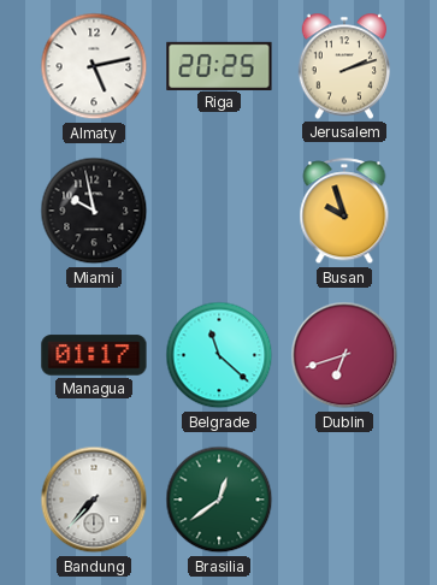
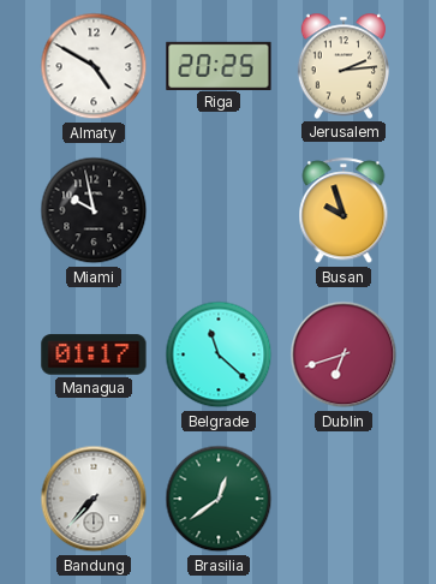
Almaty: 5:13 -> 4:50
Jerusalem: 2:12 -> 2:14
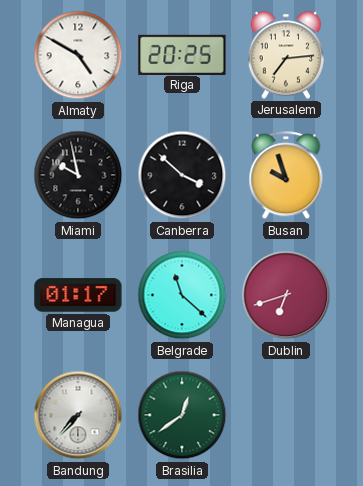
Jerusalem: 2:14 -> 7:14
Canberra: none -> 3:52
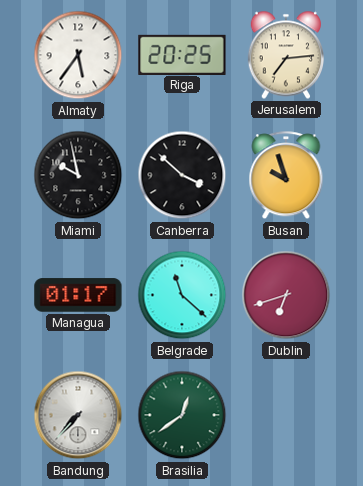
Almaty: 4:50 -> 5:36
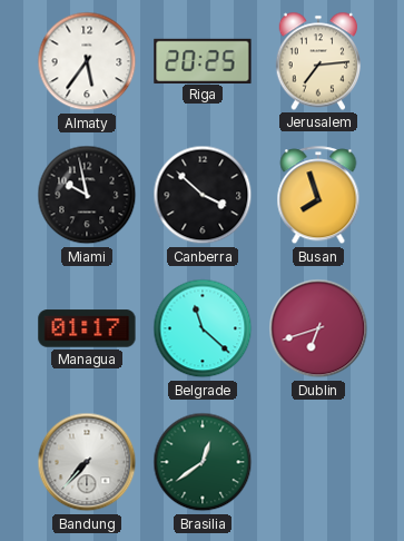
Busan: 9:57 -> 7:57
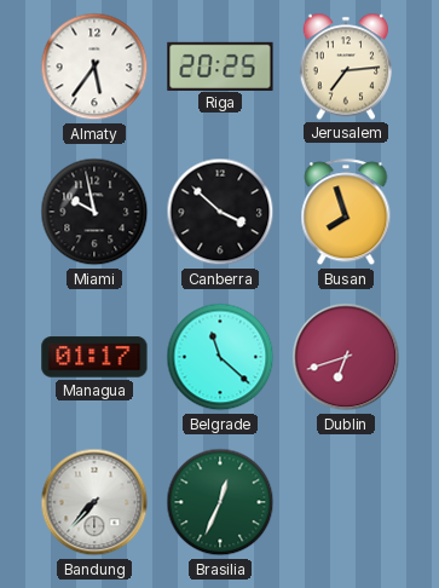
Brasilia: 12:39 -> 12:34
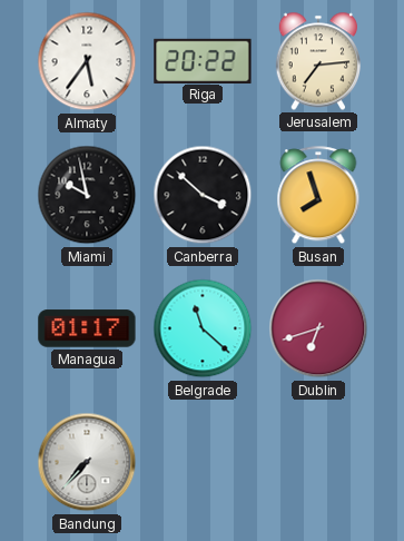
Riga: 20:25 -> 20:22
Brasilia: 12:34 -> none
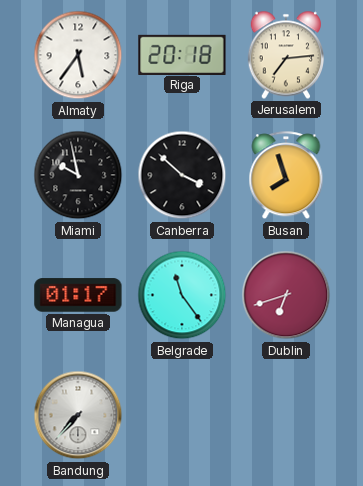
Riga: 20:22 -> 20:18
Belgrade: 11:22 -> 11:24
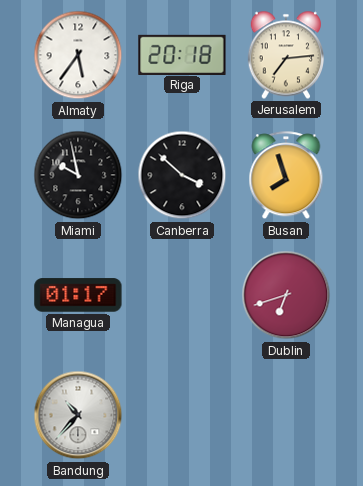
Belgrade: 11:24 -> none
Bandung: 7:37 -> 10:37
